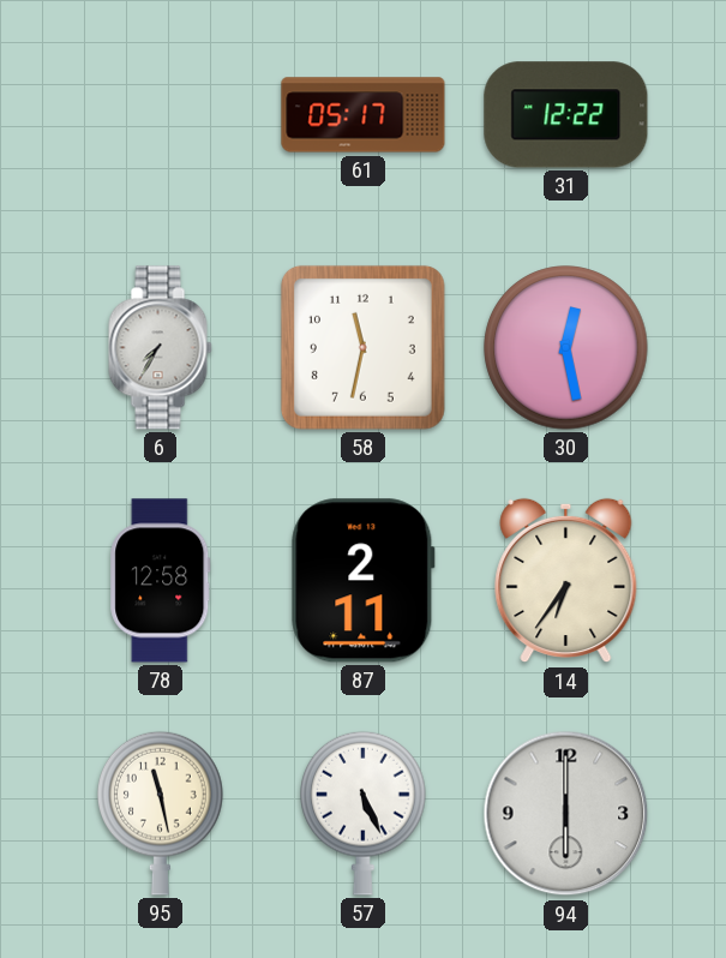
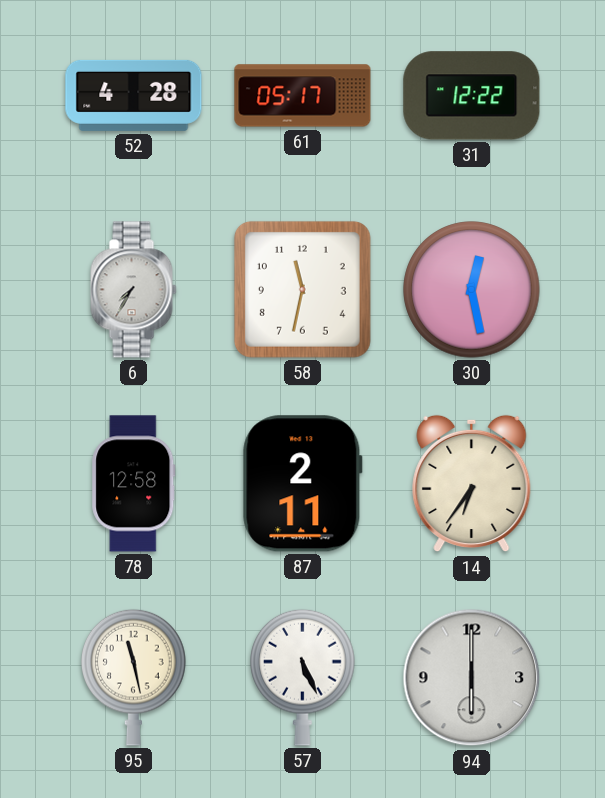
52: none -> 4:28
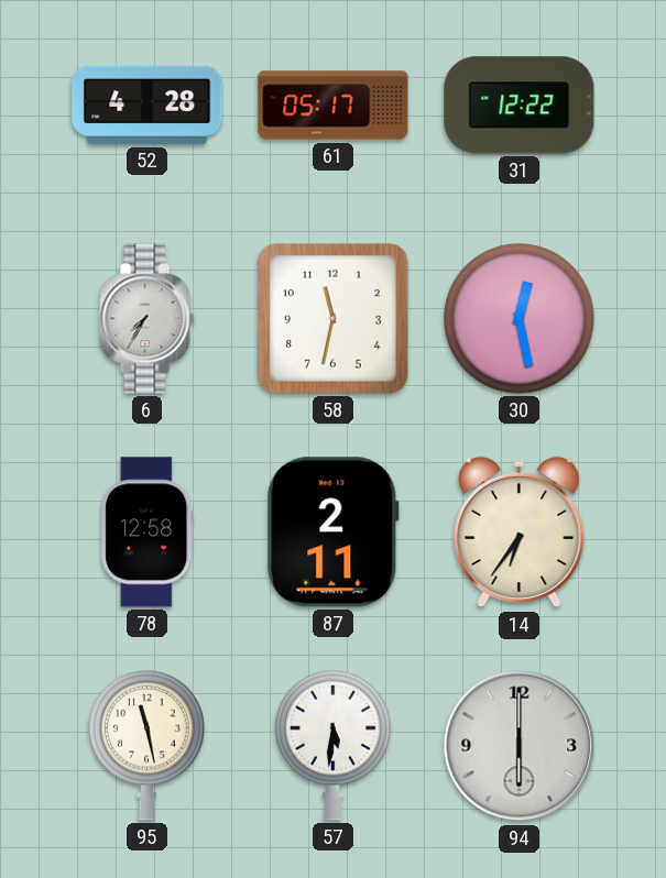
57: 5:26 -> 5:31
